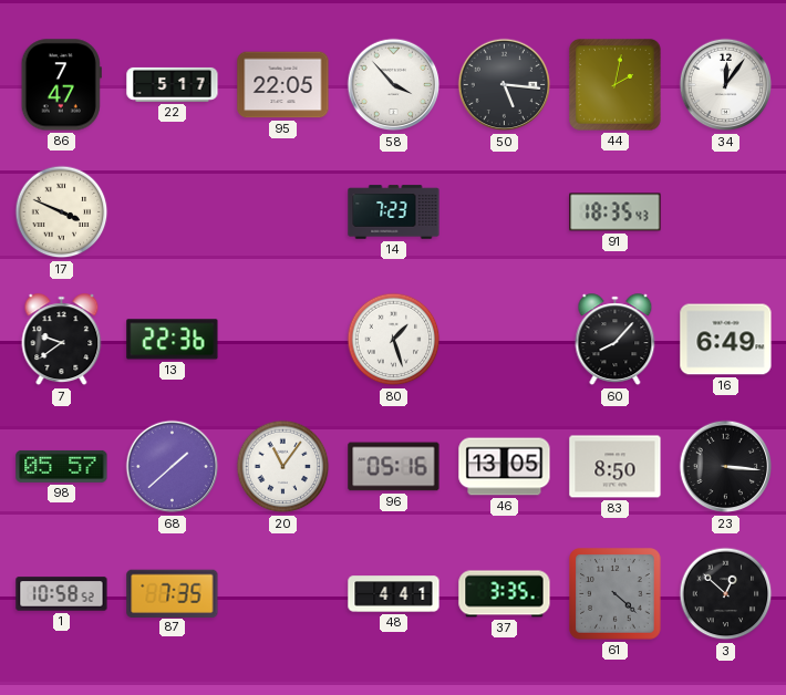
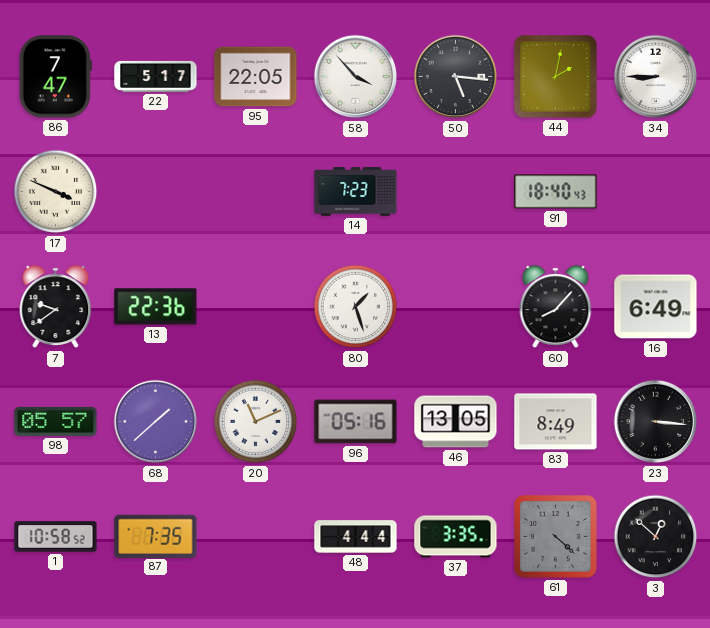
34: 12:06 -> 8:45
91: 18:35 -> 18:40
20: 11:06 -> 11:11
83: 8:50 -> 8:49
48: 4:41 -> 4:44
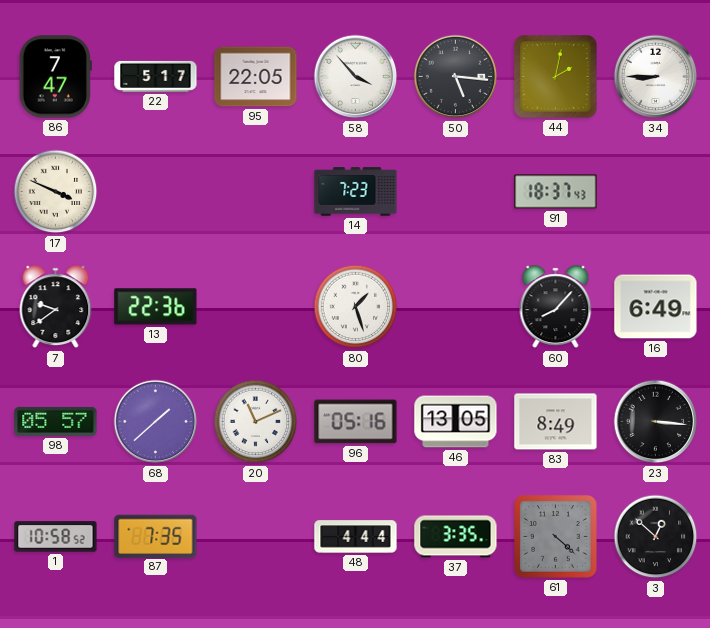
91: 18:40 -> 18:37
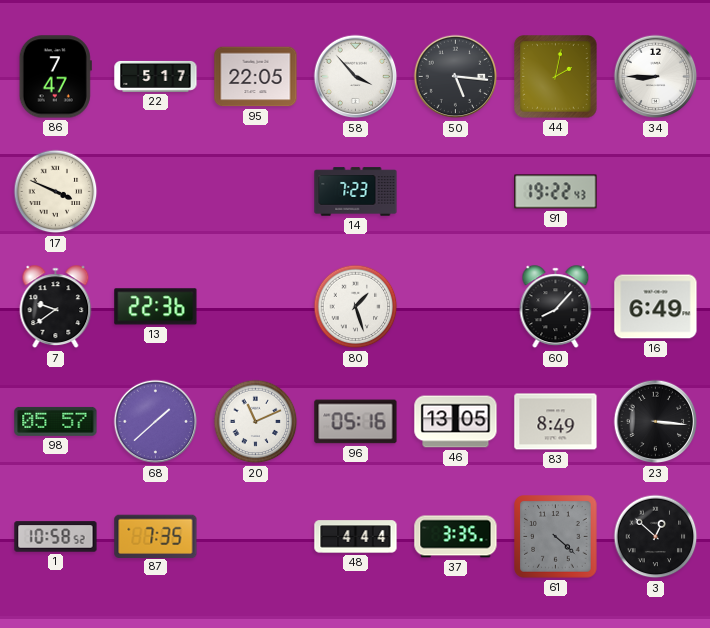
91: 18:37 -> 19:22
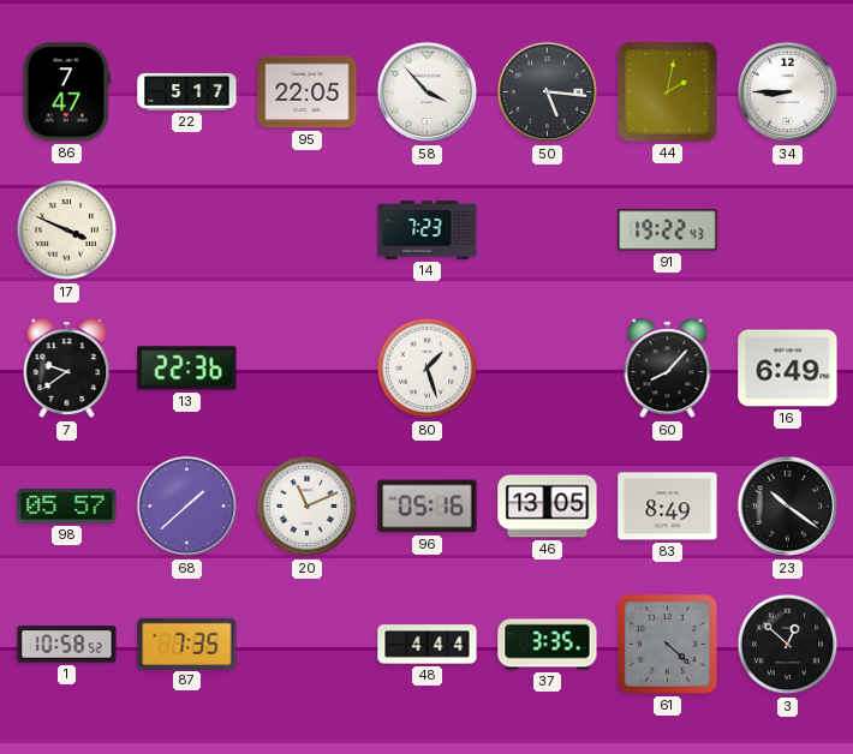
23: 3:16 -> 10:21
